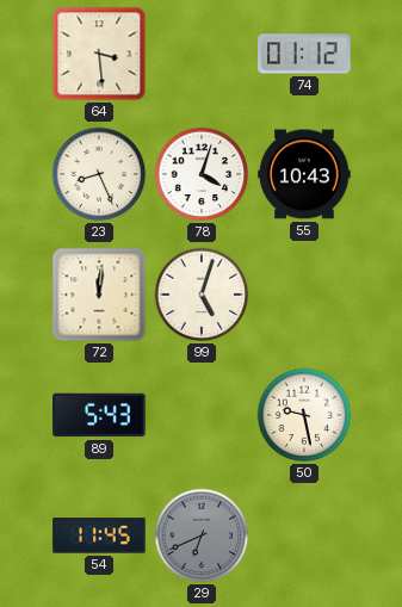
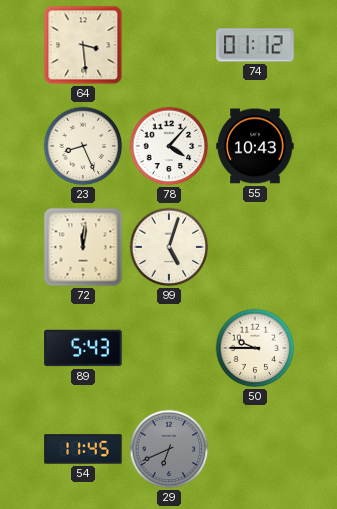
78: 4:03 -> 4:07
50: 9:28 -> 9:45
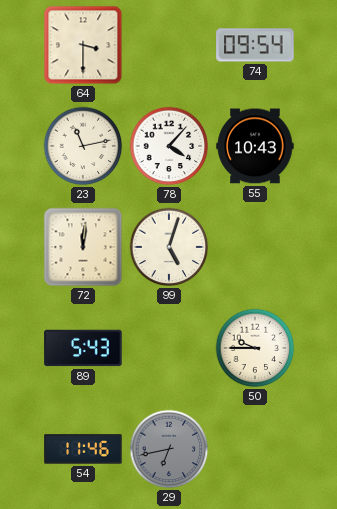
64: 3:29 -> 3:30
74: 01:12 -> 09:54
23: 8:26 -> 11:13
54: 11:45 -> 11:46
29: 6:41 -> 6:43
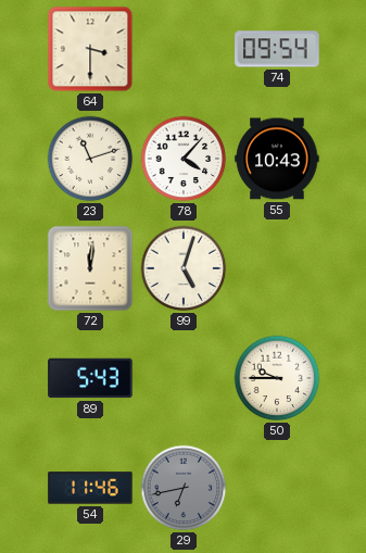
23: 11:13 -> 11:12
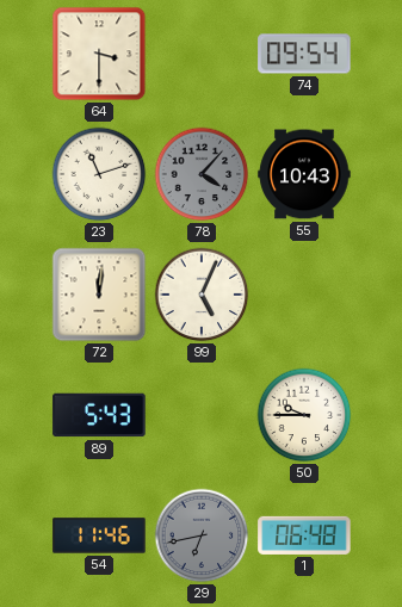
78 dial: white -> grey
99: 5:03 -> 5:04
1: none -> 06:48
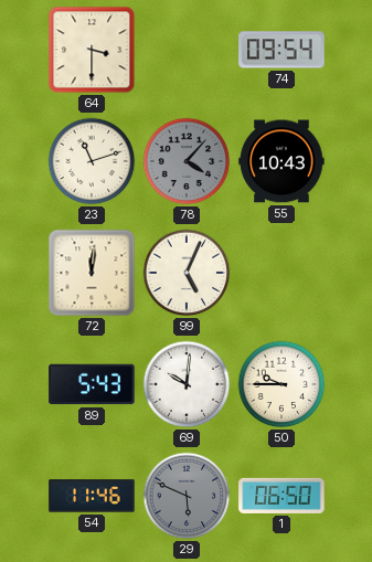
69: none -> 10:01
29: 6:43 -> 5:49
1: 06:48 -> 06:50
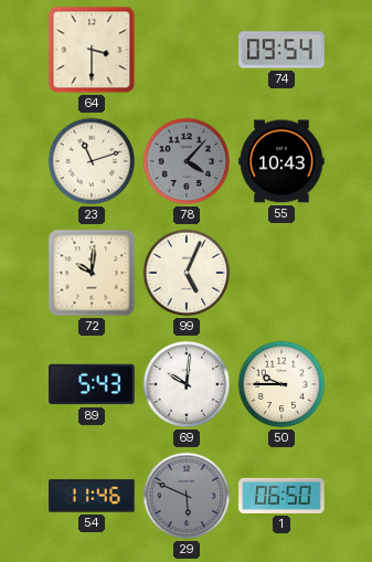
72: 12:01 -> 10:01
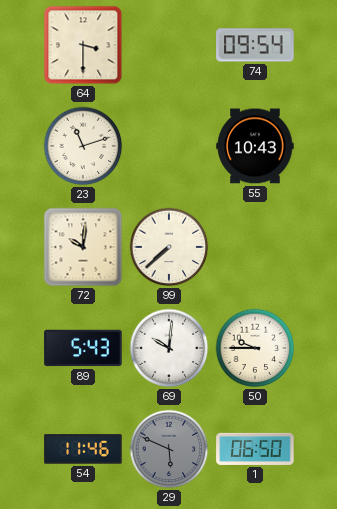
78: 4:07 -> none
99: 5:04 -> 7:38
